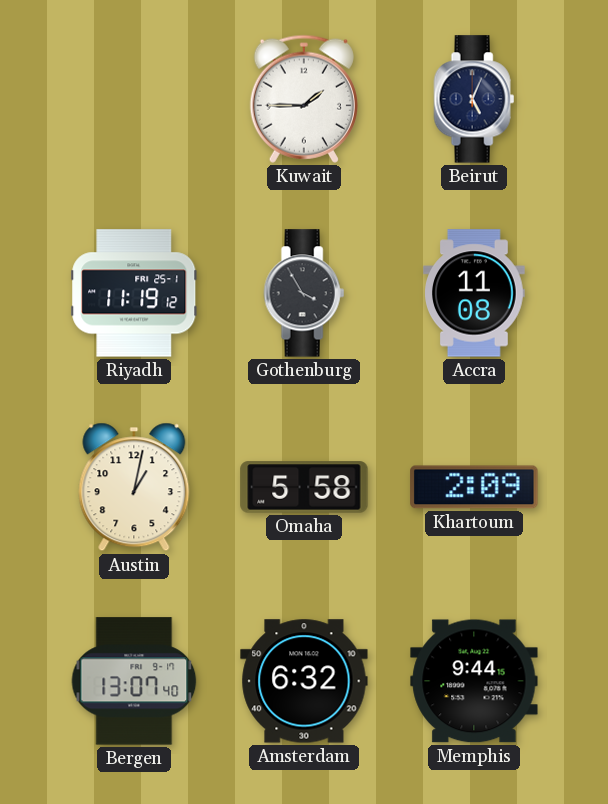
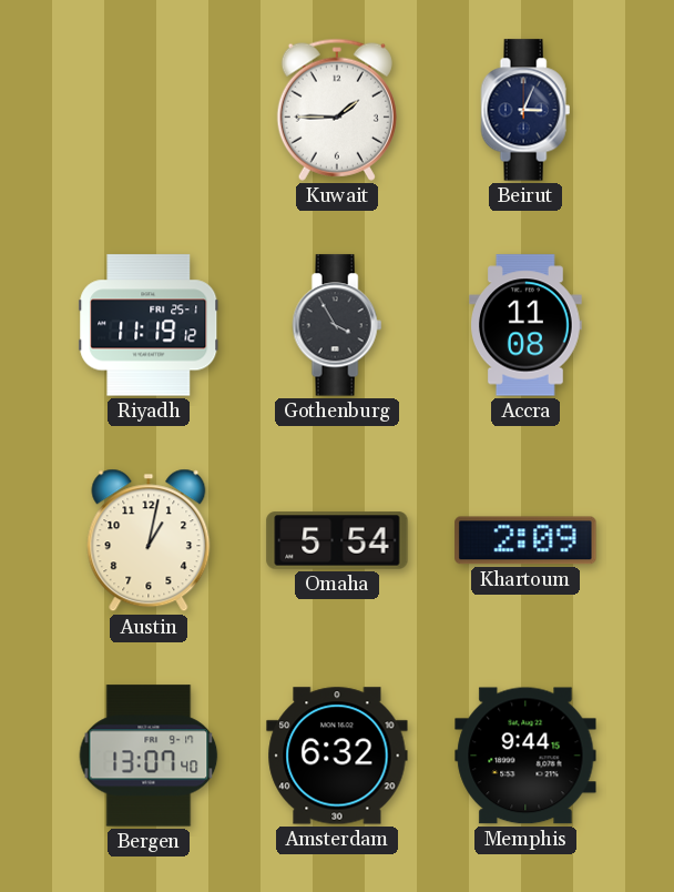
Beirut: 5:04 -> 3:04
Omaha: 5:58 -> 5:54
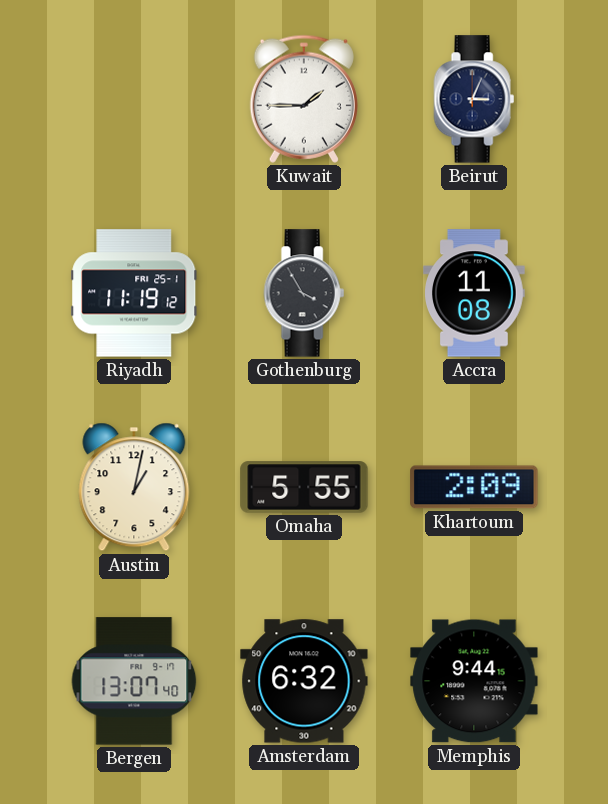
Omaha: 5:54 -> 5:55
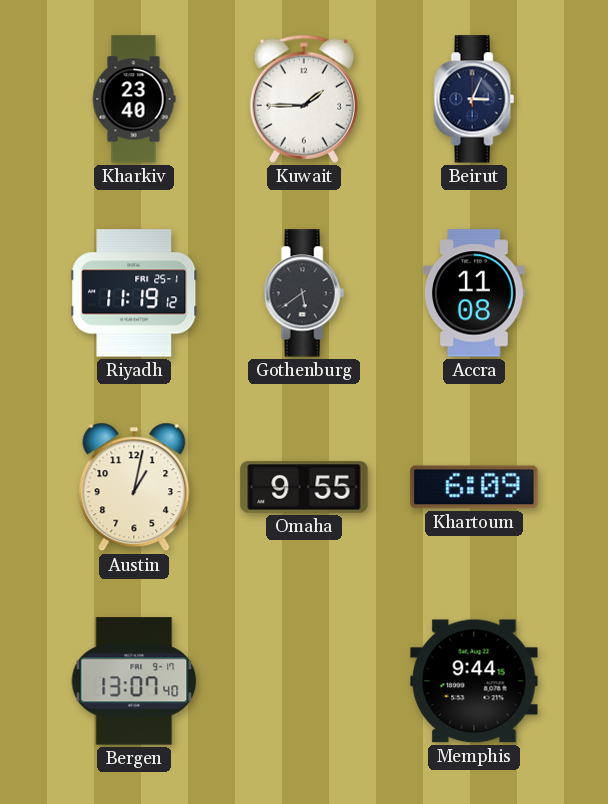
Kharkiv: none -> 23:40
Gothenburg: 3:55 -> 5:39
Omaha: 5:55 -> 9:55
Khartoum: 2:09 -> 6:09
Amsterdam: 6:32 -> none
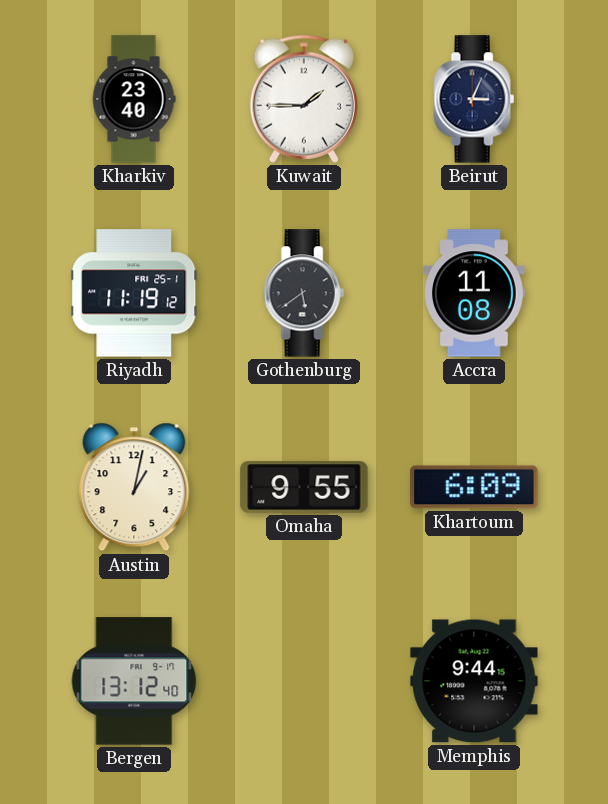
Bergen: 13:07 -> 13:12
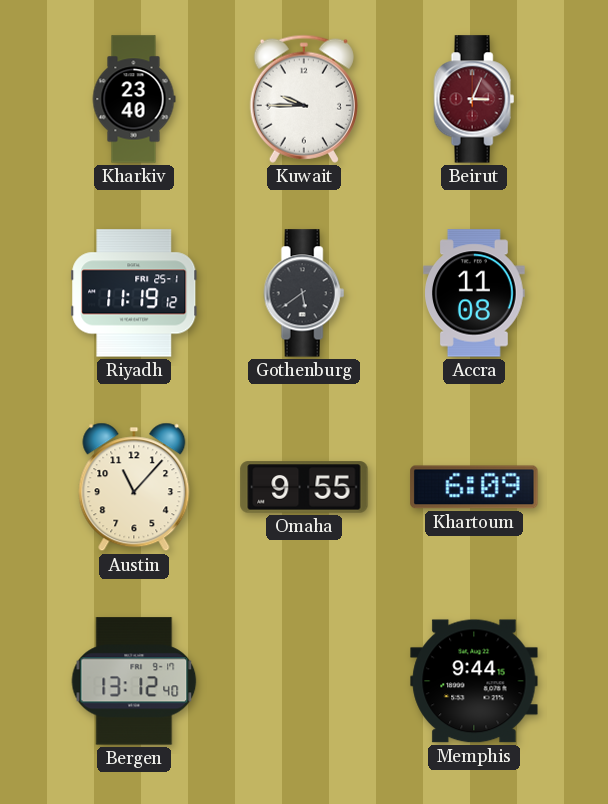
Kuwait: 1:45 -> 9:45
Beirut dial: navy -> burgundy
Austin: 1:02 -> 11:07
